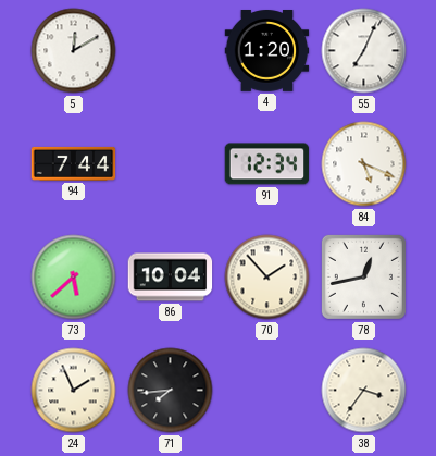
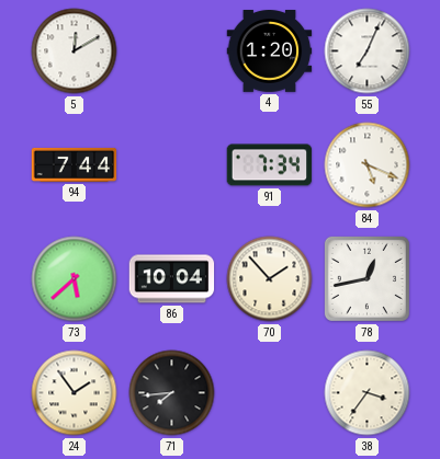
91: 12:34 -> 7:34
24: 1:56 -> 1:54
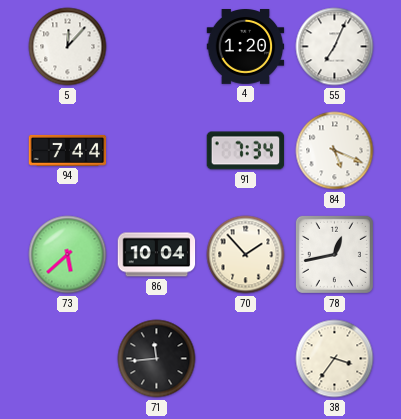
5: 12:10 -> 12:07
24: 1:54 -> none
71: 7:44 -> 11:44
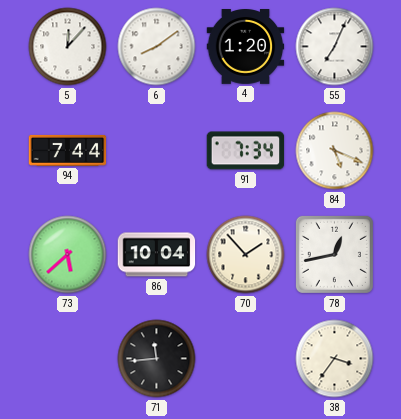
6: none -> 8:09
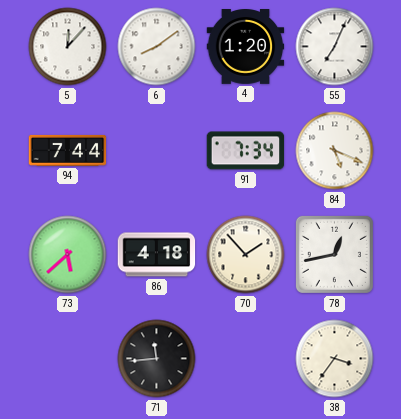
86: 10:04 -> 4:18
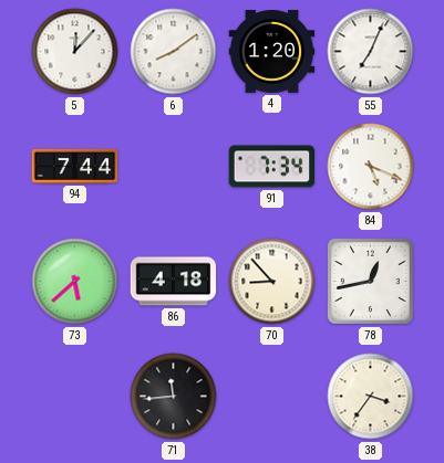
70: 1:53 -> 8:53
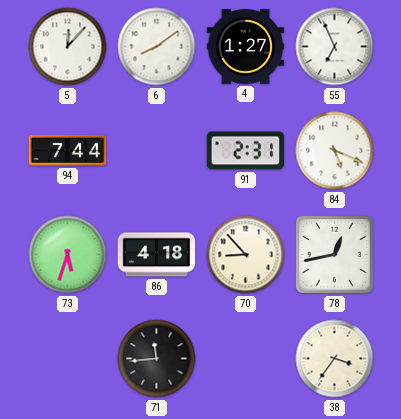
4: 1:20 -> 1:27
55: 7:04 -> 6:56
91: 7:34 -> 2:31
73: 5:38 -> 5:33
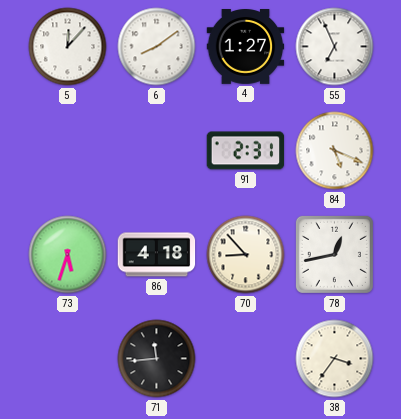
94: 7:44 -> none
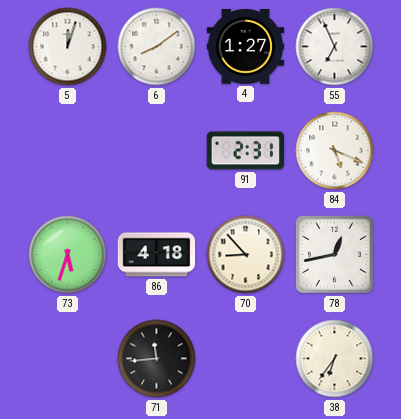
5: 12:07 -> 12:03
38: 3:36 -> 6:36
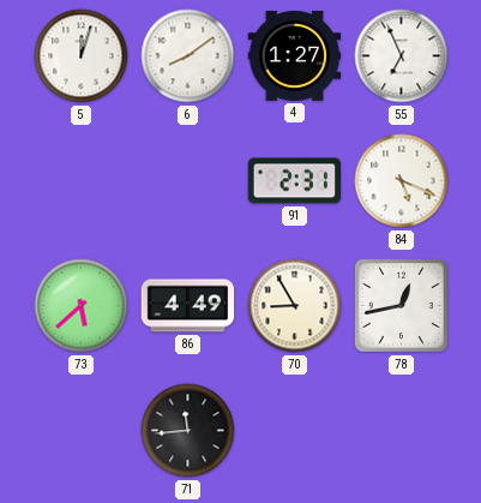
73: 5:33 -> 5:38
86: 4:18 -> 4:49
70: 8:53 -> 8:55
38: 6:36 -> none
